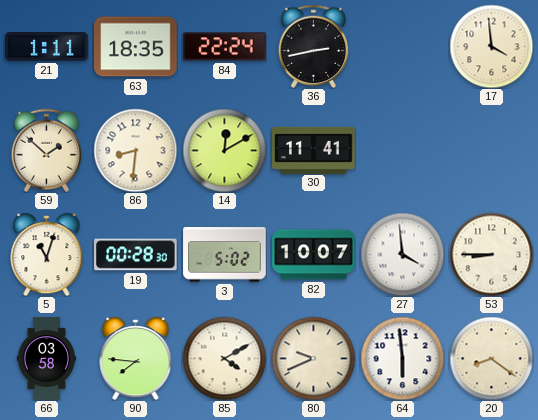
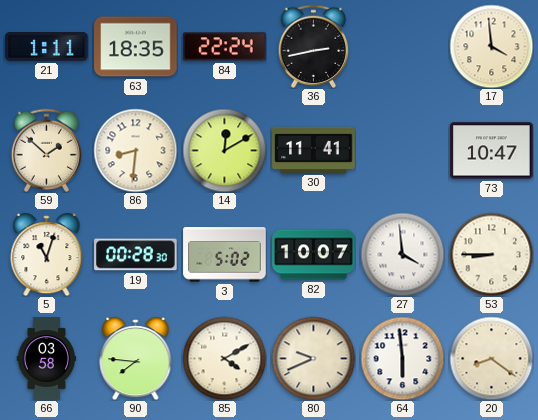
73: none -> 10:47
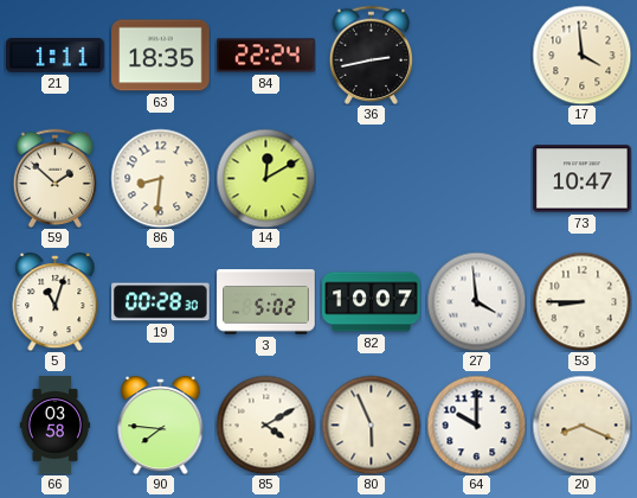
30: 11:41 -> none
80: 9:41 -> 5:56
64: 5:59 -> 10:00
20: 8:21 -> 8:19
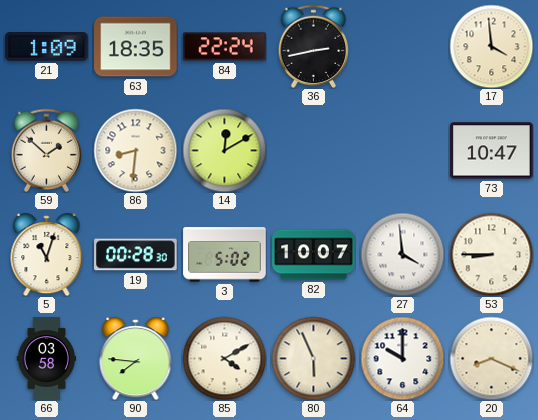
21: 1:11 -> 1:09
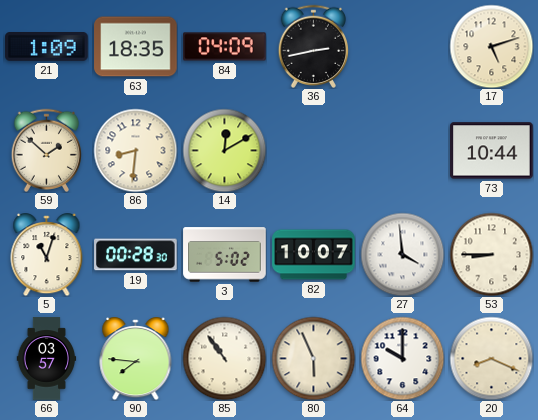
84: 22:24 -> 04:09
17: 3:59 -> 5:12
73: 10:47 -> 10:44
66: 03:58 -> 03:57
85: 4:10 -> 10:54
